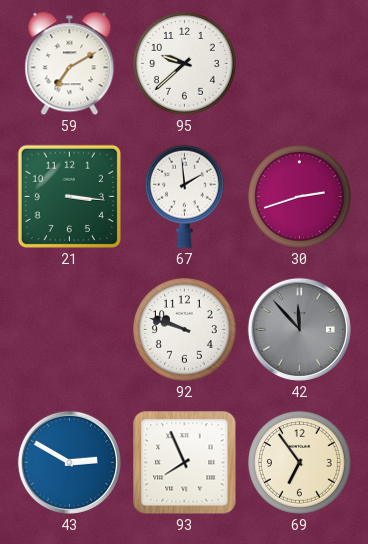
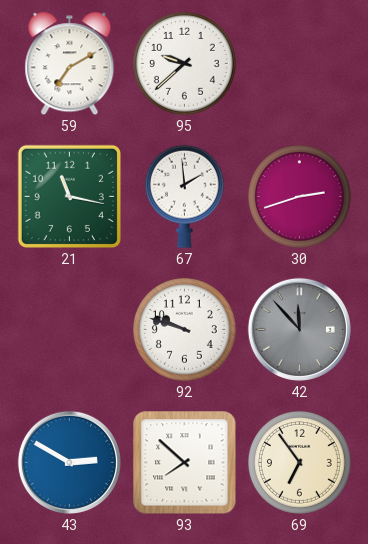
21: 3:16 -> 11:17
93: 7:56 -> 7:52
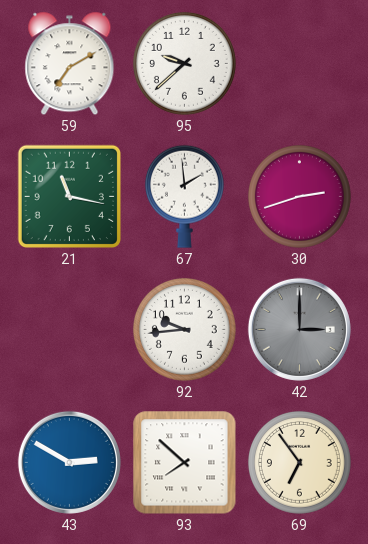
92: 9:48 -> 9:44
42: 11:53 -> 3:00
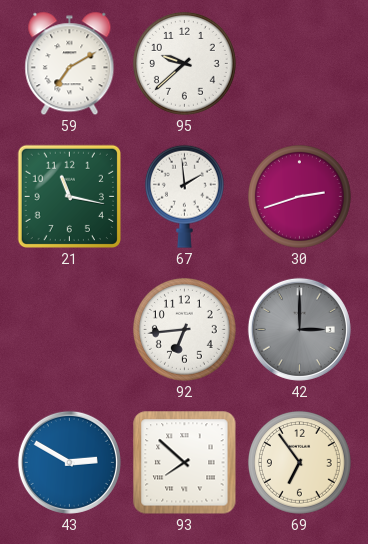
92: 9:44 -> 6:44
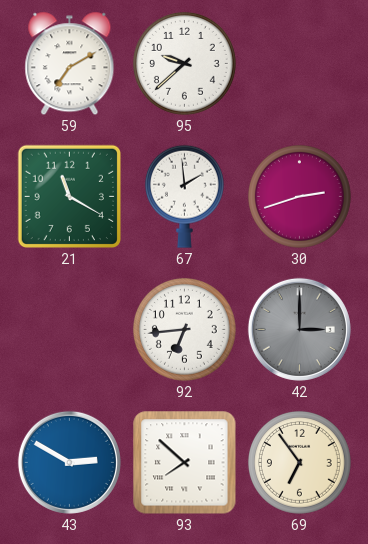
21: 11:17 -> 11:20
